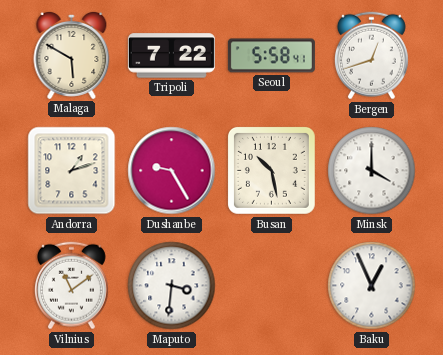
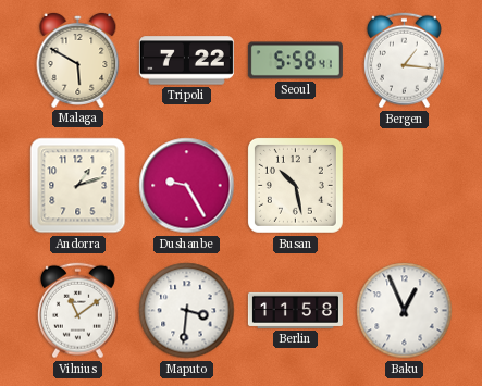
Bergen: 12:42 -> 1:16
Minsk: 4:00 -> none
Berlin: none -> 11:58
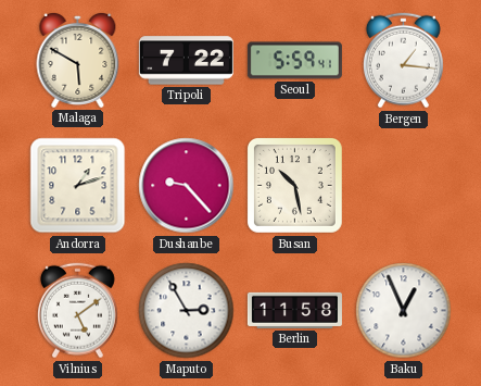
Seoul: 5:58 -> 5:59
Dushanbe: 9:25 -> 9:23
Vilnius: 11:09 -> 5:09
Maputo: 3:31 -> 2:55
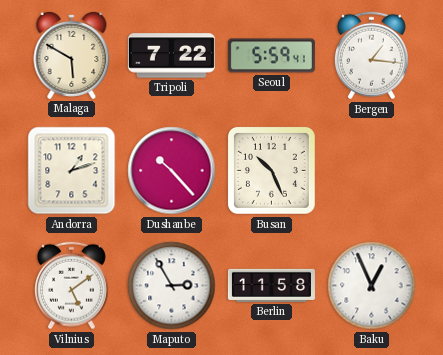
Dushanbe: 9:23 -> 10:23
Busan: 10:28 -> 10:26
